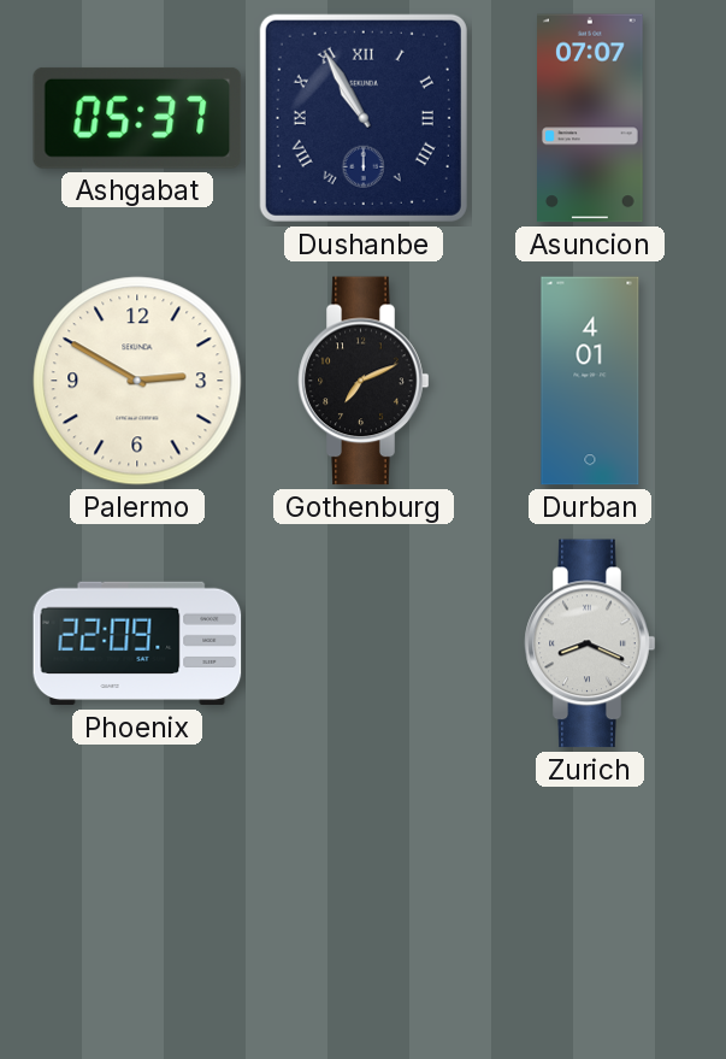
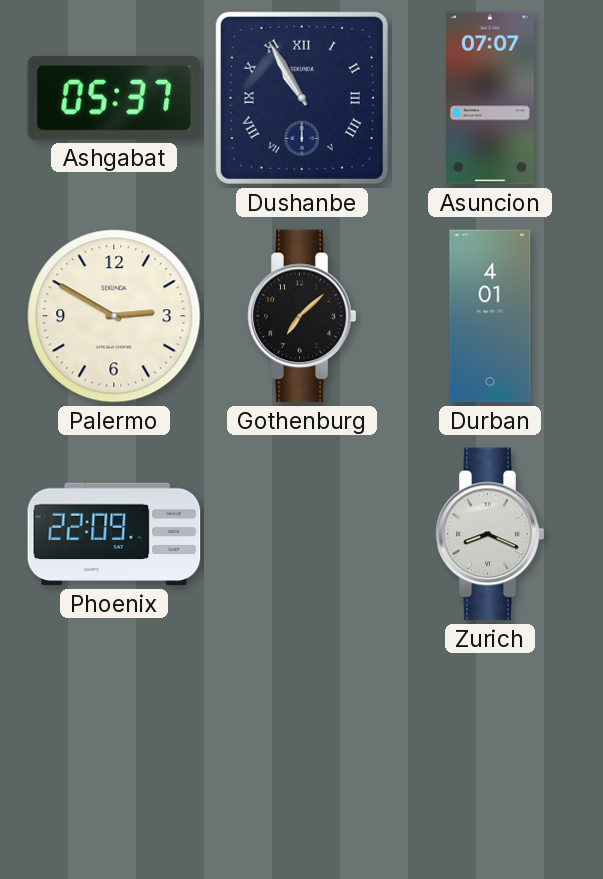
Gothenburg: 7:11 -> 7:08
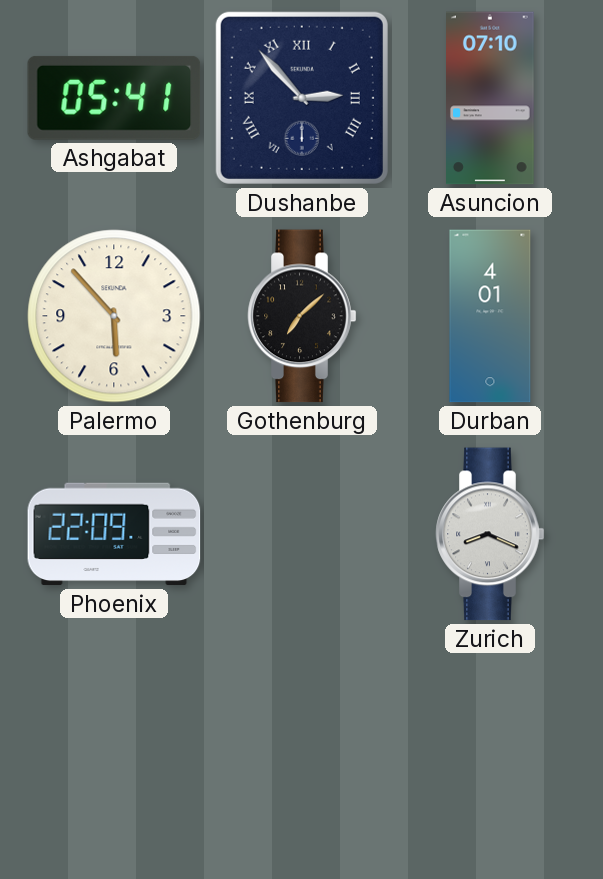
Ashgabat: 05:37 -> 05:41
Dushanbe: 10:55 -> 2:53
Asuncion: 07:07 -> 07:10
Palermo: 2:50 -> 5:53
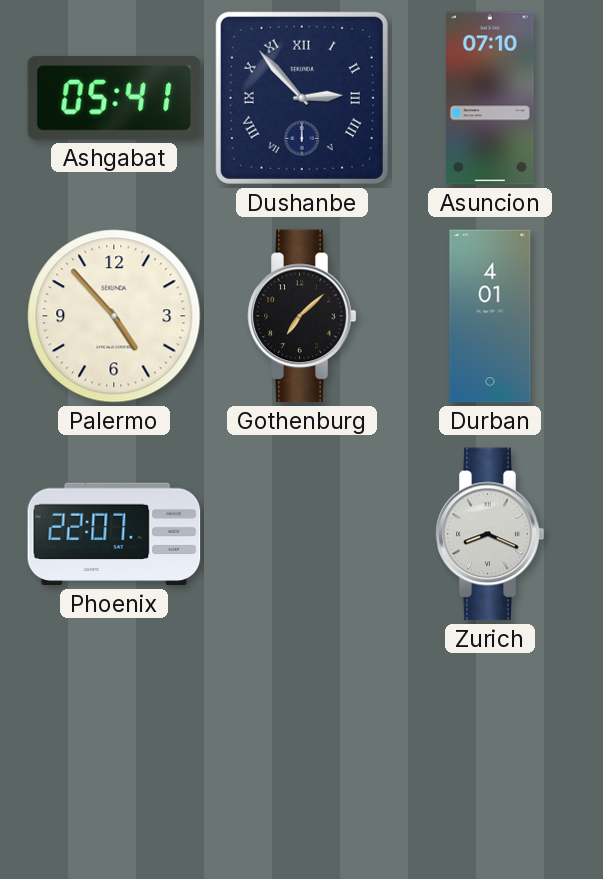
Palermo: 5:53 -> 4:53
Phoenix: 22:09 -> 22:07
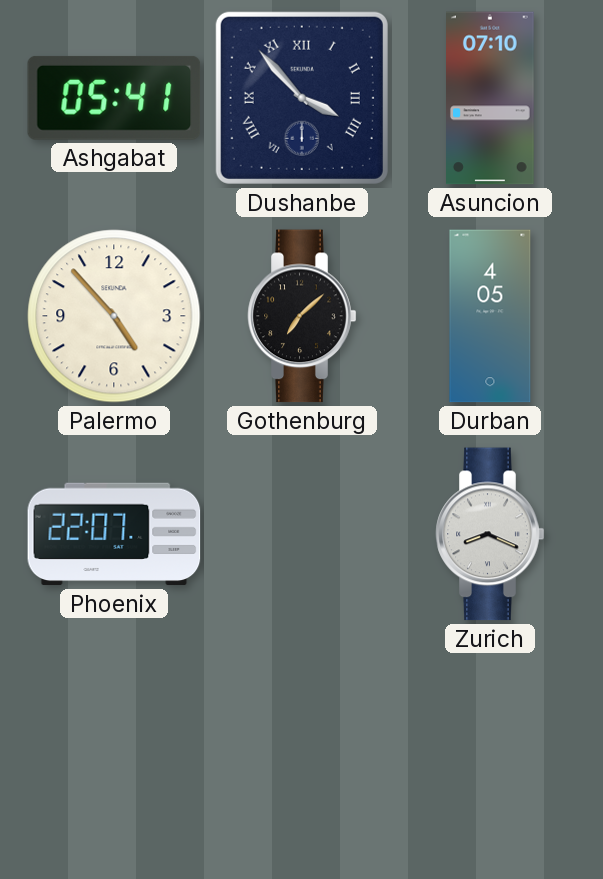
Dushanbe: 2:53 -> 3:53
Durban: 4:01 -> 4:05
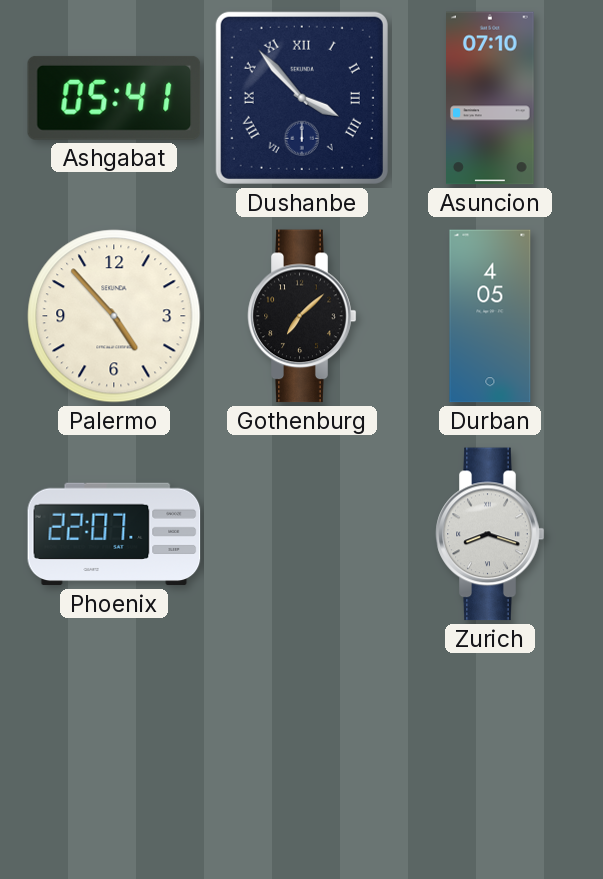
Zurich: 8:19 -> 8:18
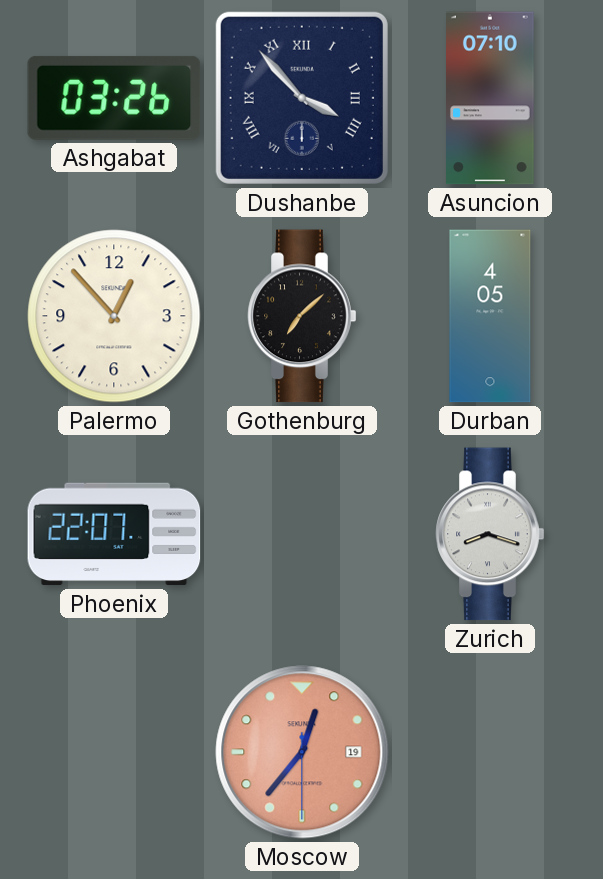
Ashgabat: 05:41 -> 03:26
Palermo: 4:53 -> 12:53
Moscow: none -> 12:36
